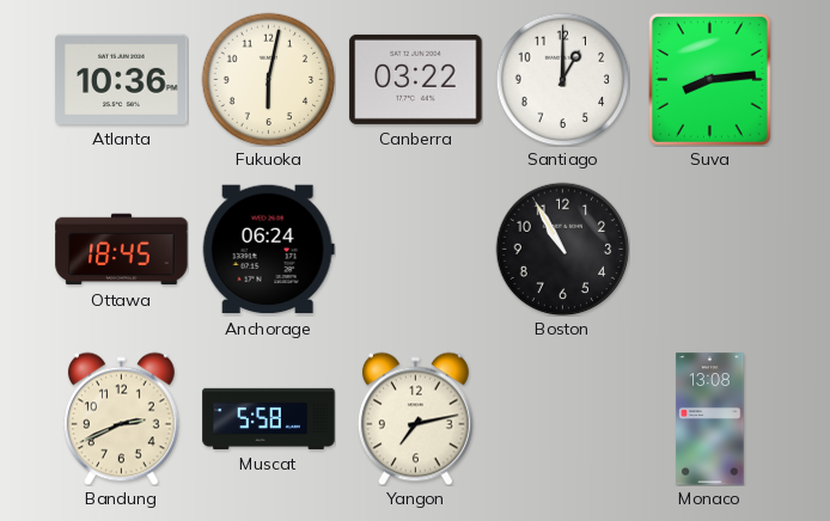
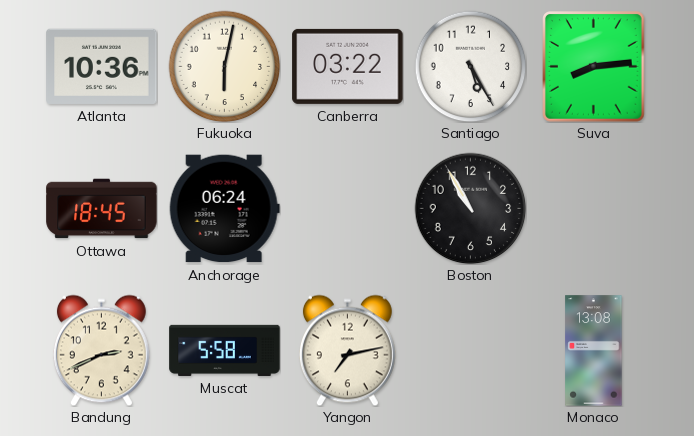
Santiago: 1:00 -> 5:25
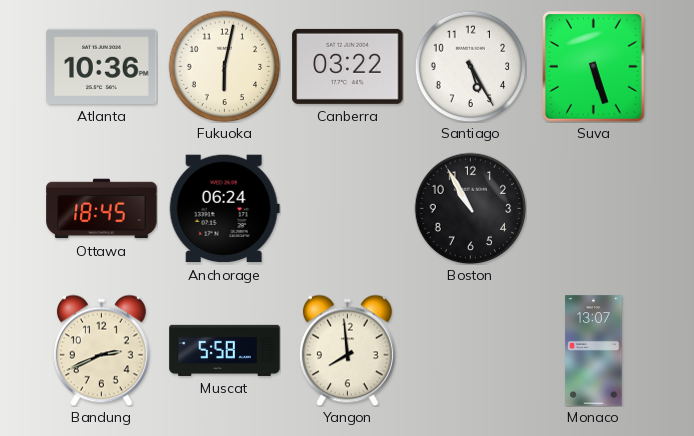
Suva: 8:14 -> 5:27
Yangon: 7:13 -> 7:59
Monaco: 13:08 -> 13:07
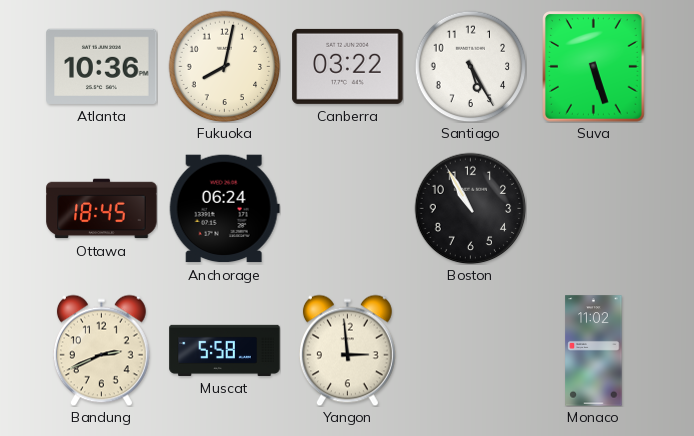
Fukuoka: 6:02 -> 8:02
Yangon: 7:59 -> 2:59
Monaco: 13:07 -> 11:02
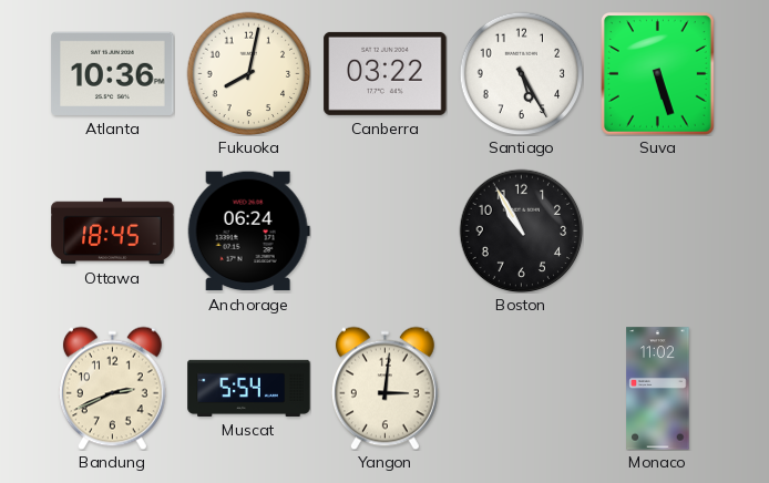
Muscat: 5:58 -> 5:54
Yangon: 2:59 -> 3:01
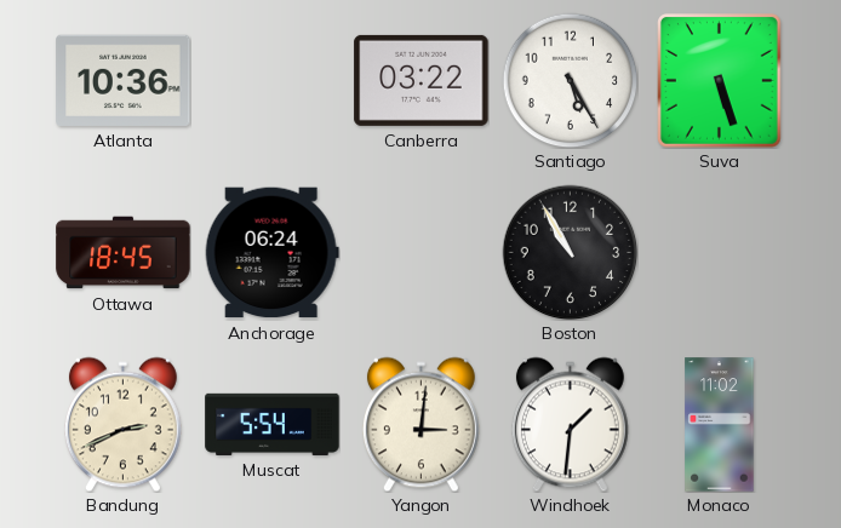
Fukuoka: 8:02 -> none
Windhoek: none -> 1:31
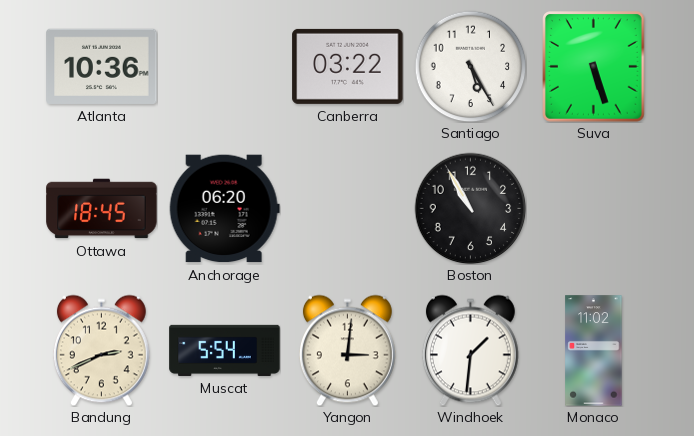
Anchorage: 06:24 -> 06:20
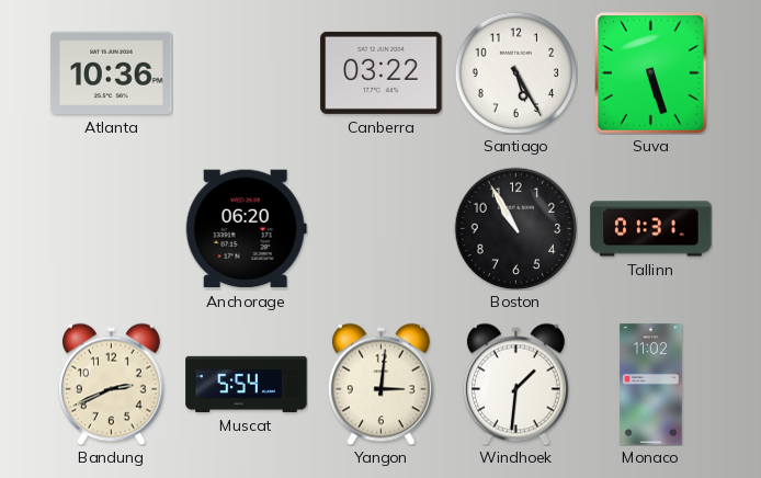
Ottawa: 18:45 -> none
Tallinn: none -> 01:31
